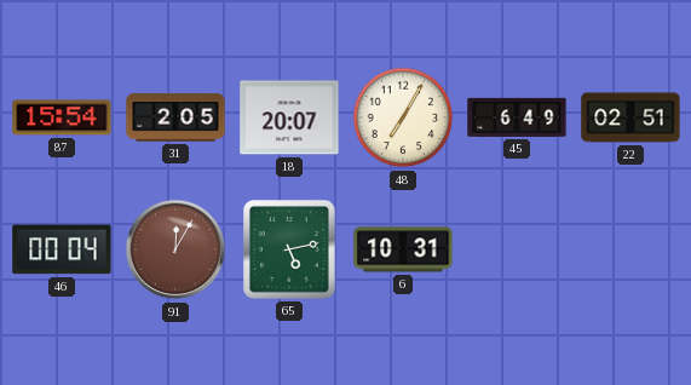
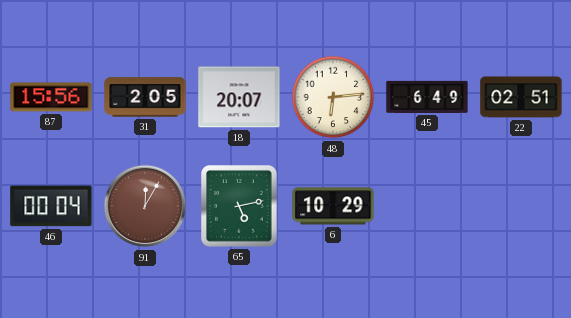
87: 15:54 -> 15:56
48: 7:05 -> 6:14
6: 10:31 -> 10:29
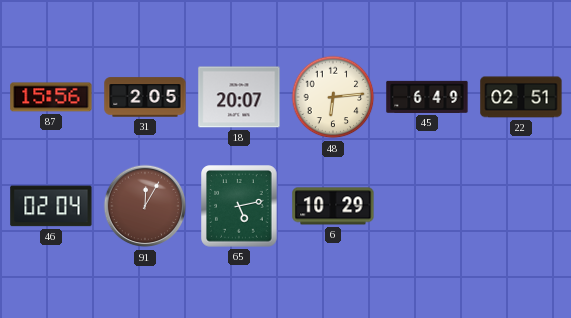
46: 00:04 -> 02:04
